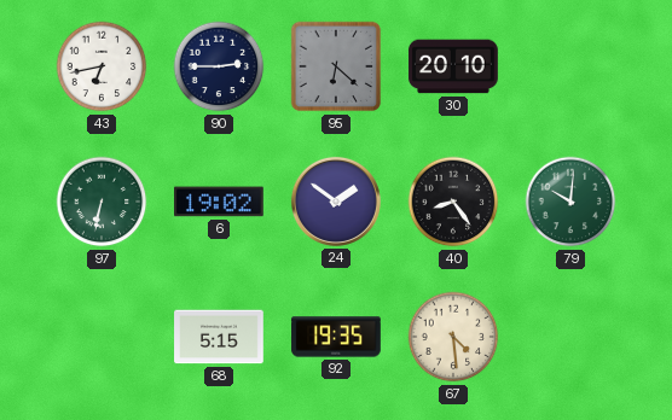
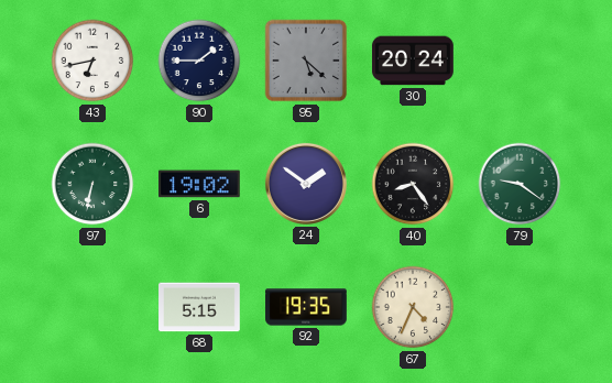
90: 2:45 -> 1:45
95: 6:22 -> 5:22
30: 20:10 -> 20:24
79: 10:01 -> 9:21
67: 4:29 -> 4:34
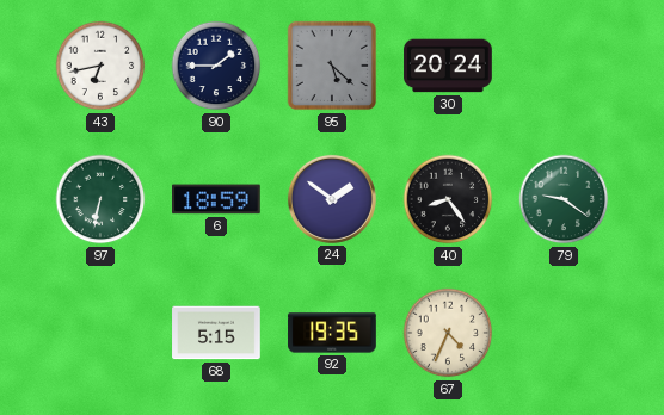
6: 19:02 -> 18:59
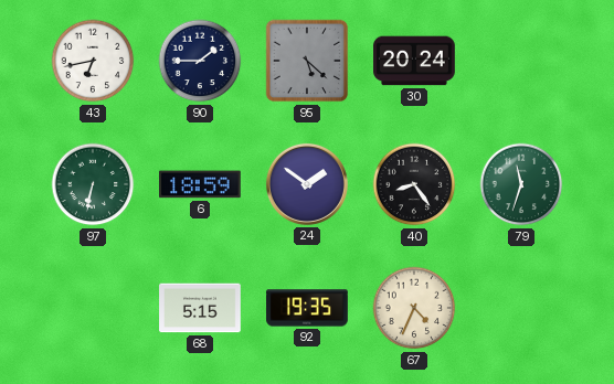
79: 9:21 -> 11:33
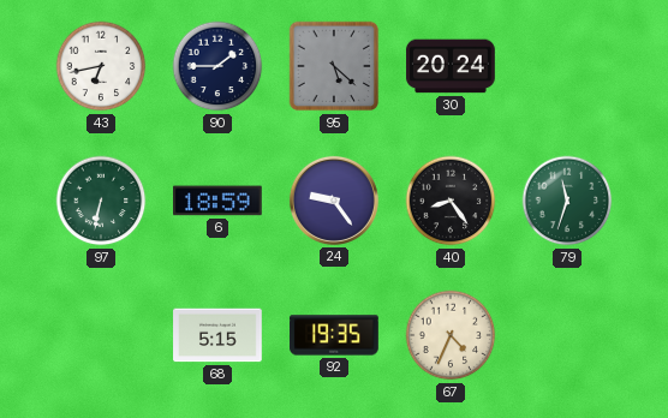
24: 1:51 -> 9:24
